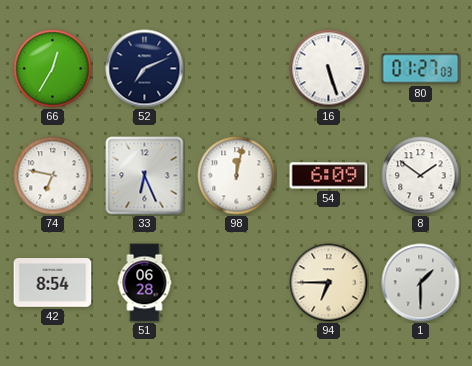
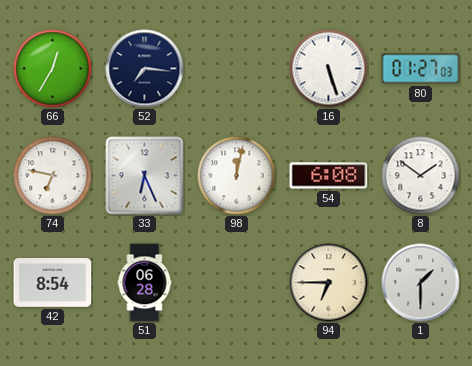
52: 7:11 -> 7:16
54: 6:09 -> 6:08
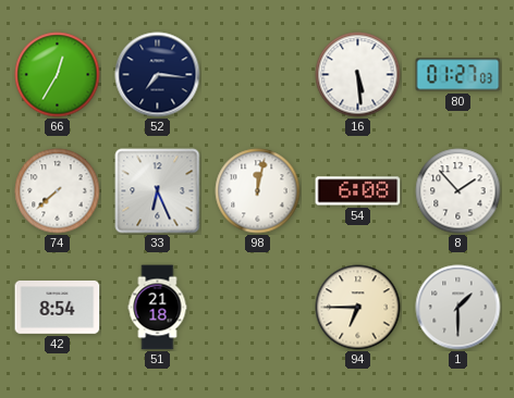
16: 5:27 -> 5:29
74: 6:47 -> 7:38
8: 1:51 -> 1:53
51: 06:28 -> 21:18
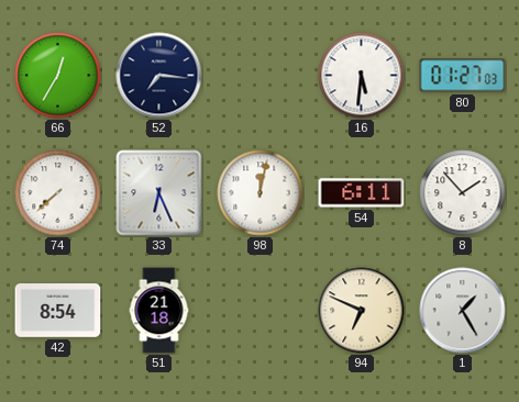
16: 5:29 -> 5:31
54: 6:08 -> 6:11
94: 6:45 -> 6:49
1: 1:30 -> 1:25
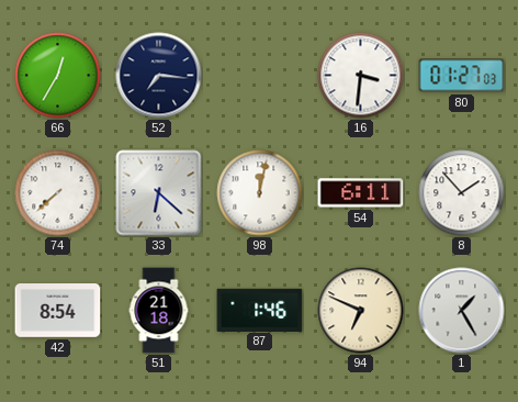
16: 5:31 -> 3:31
33: 6:26 -> 6:22
87: none -> 1:46
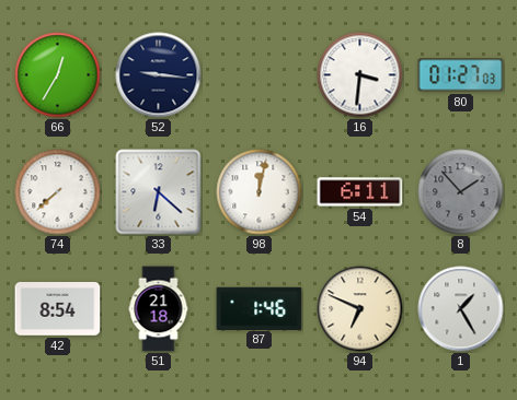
52: 7:16 -> 9:16
8 dial: white -> grey
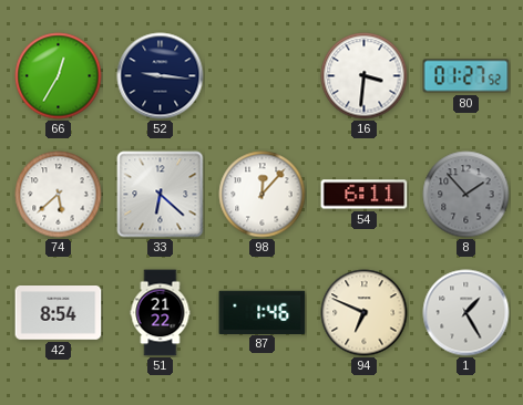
80: 01:27:03 -> 01:27:52
74: 7:38 -> 5:38
98: 12:02 -> 12:07
51: 21:18 -> 21:22
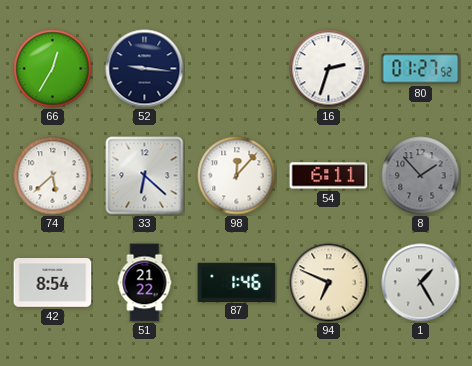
16: 3:31 -> 2:33
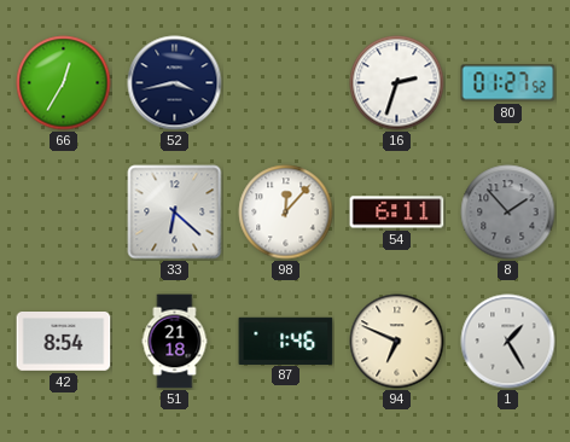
52: 9:16 -> 3:43
74: 5:38 -> none
51: 21:22 -> 21:18
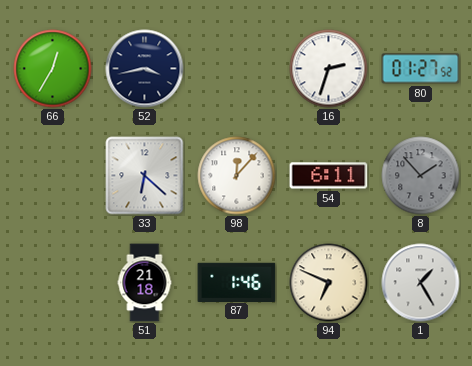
42: 8:54 -> none
